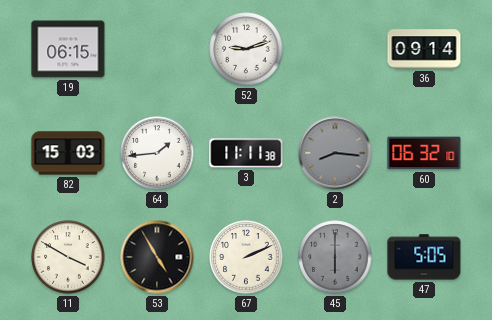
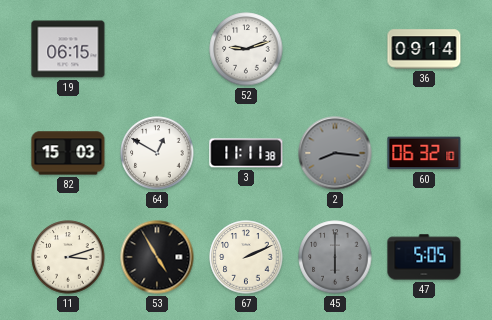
64: 1:44 -> 12:50
11: 3:50 -> 3:12
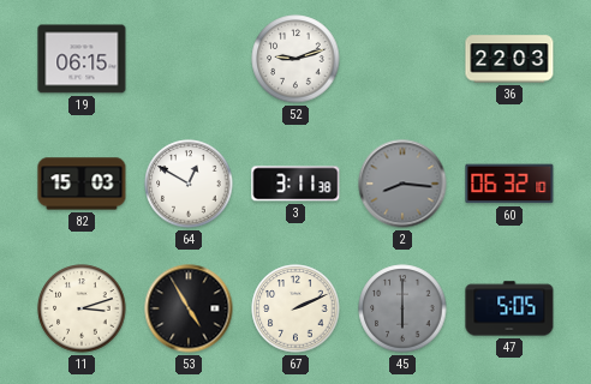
36: 09:14 -> 22:03
3: 11:11 -> 3:11
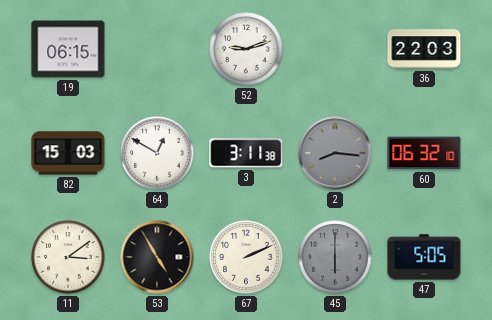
11: 3:12 -> 3:09
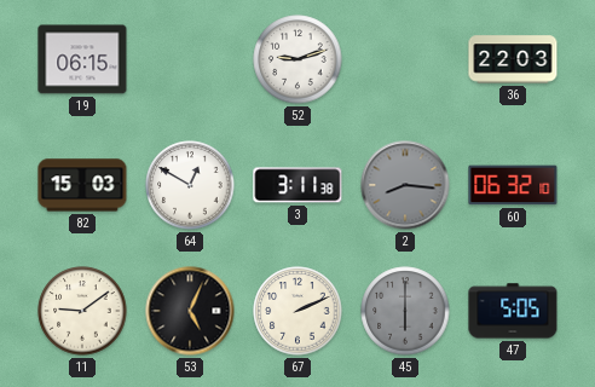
11: 3:09 -> 9:09
53: 4:55 -> 5:04
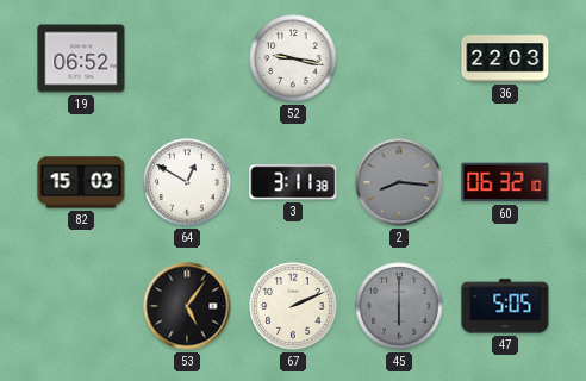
19: 06:15 -> 06:52
52: 9:12 -> 9:17
11: 9:09 -> none
53: 5:04 -> 5:06
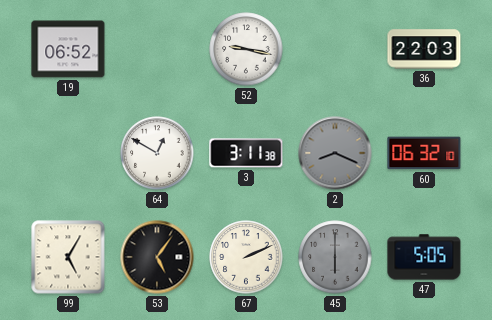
82: 15:03 -> none
2: 8:16 -> 8:19
99: none -> 5:05
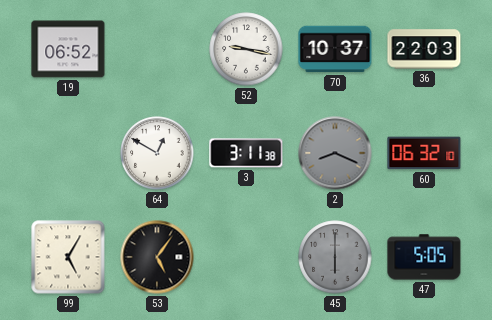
70: none -> 10:37
67: 2:11 -> none
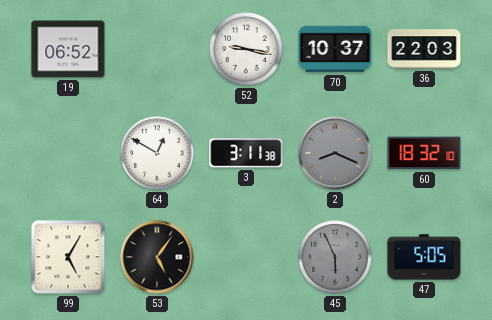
60: 06:32 -> 18:32
45: 6:00 -> 5:56
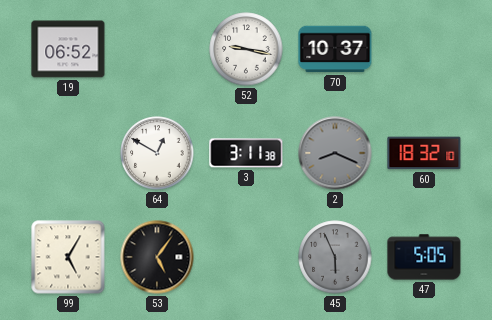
36: 22:03 -> none
